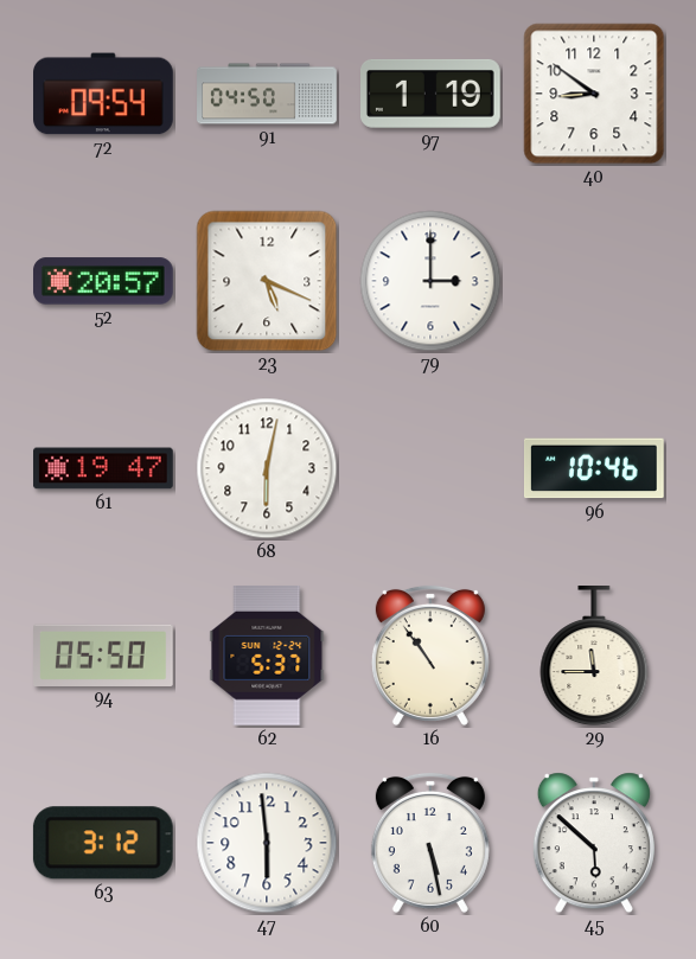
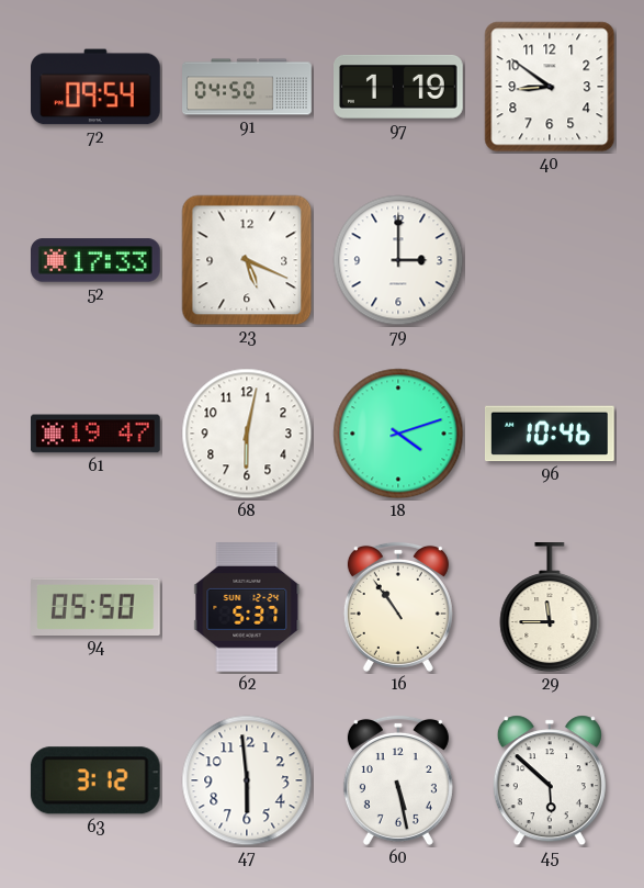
52: 20:57 -> 17:33
18: none -> 4:12
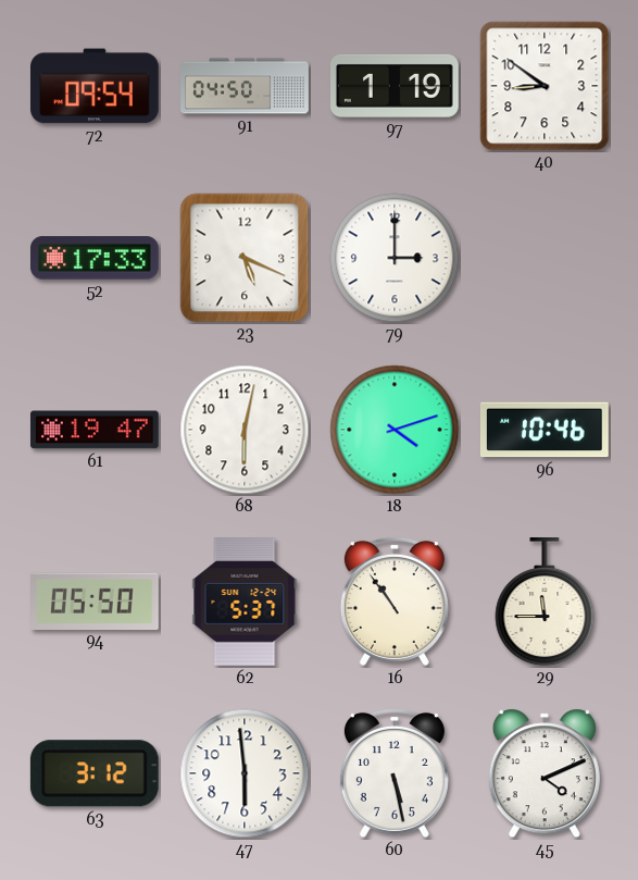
45: 5:52 -> 4:11
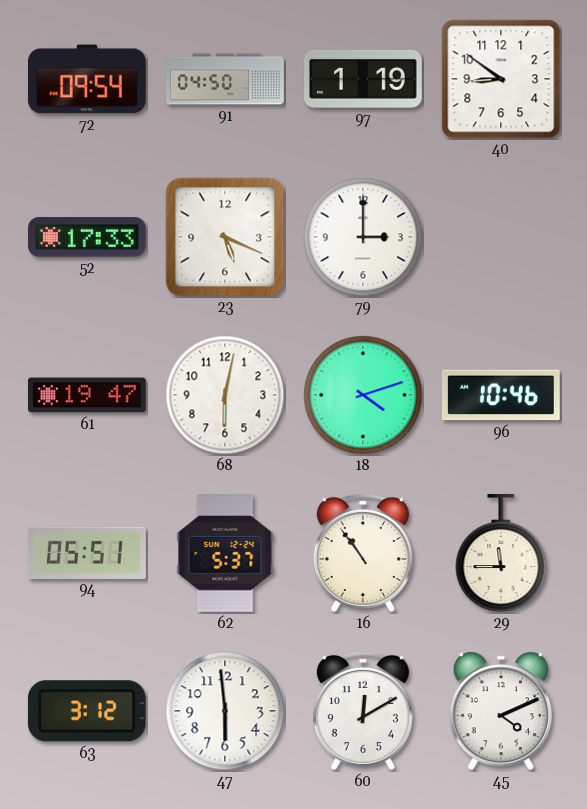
94: 05:50 -> 05:51
60: 5:28 -> 12:10
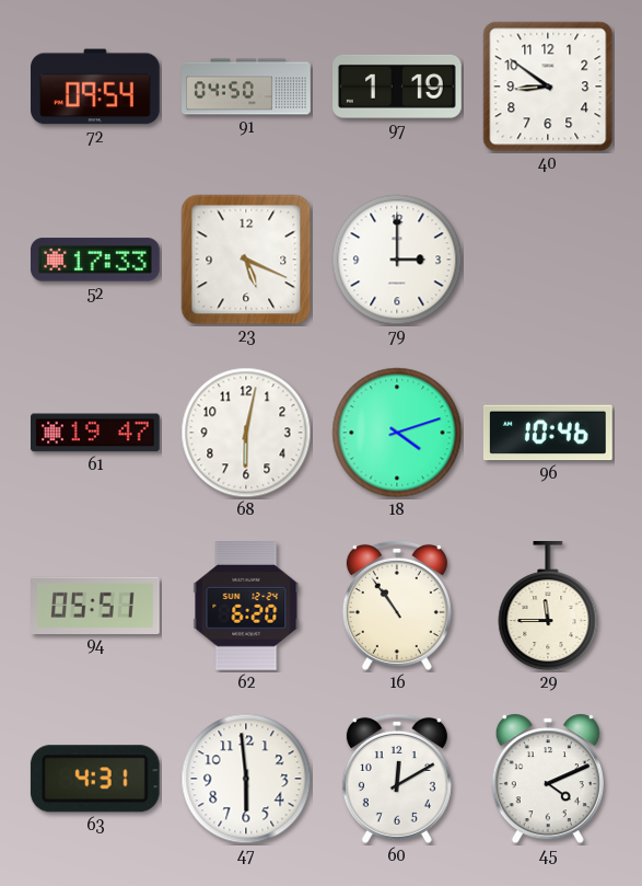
62: 5:37 -> 6:20
63: 3:12 -> 4:31
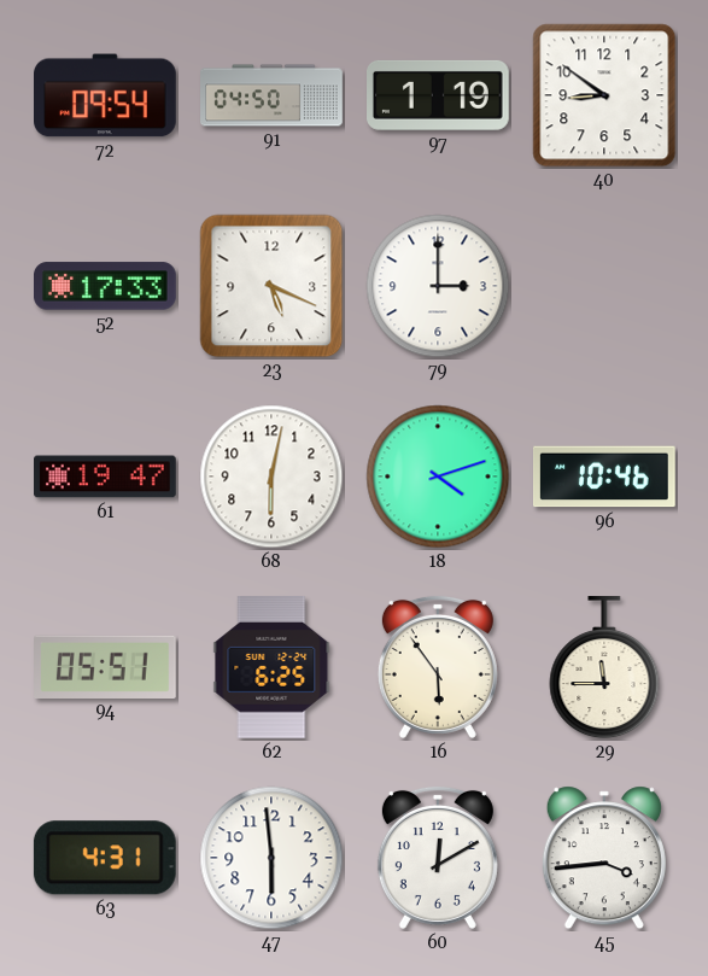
62: 6:20 -> 6:25
16: 10:54 -> 5:54
45: 4:11 -> 3:44
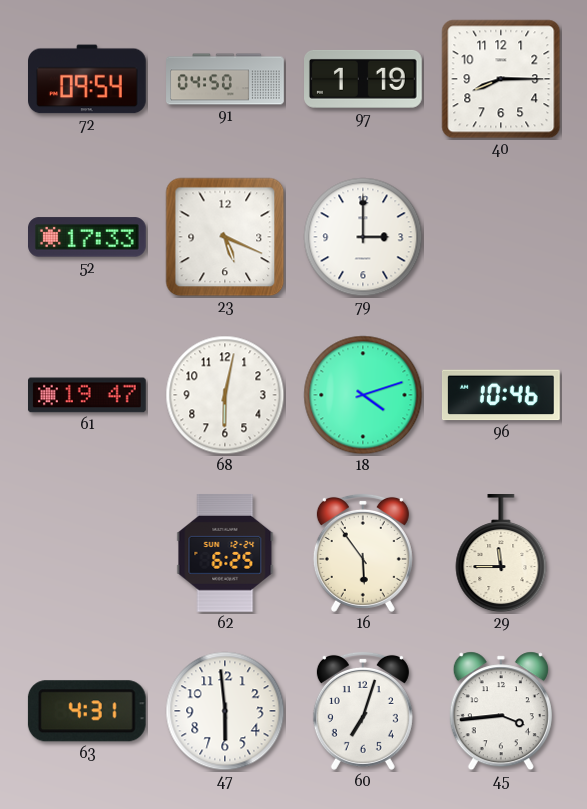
40: 8:51 -> 8:15
94: 05:51 -> none
60: 12:10 -> 7:03
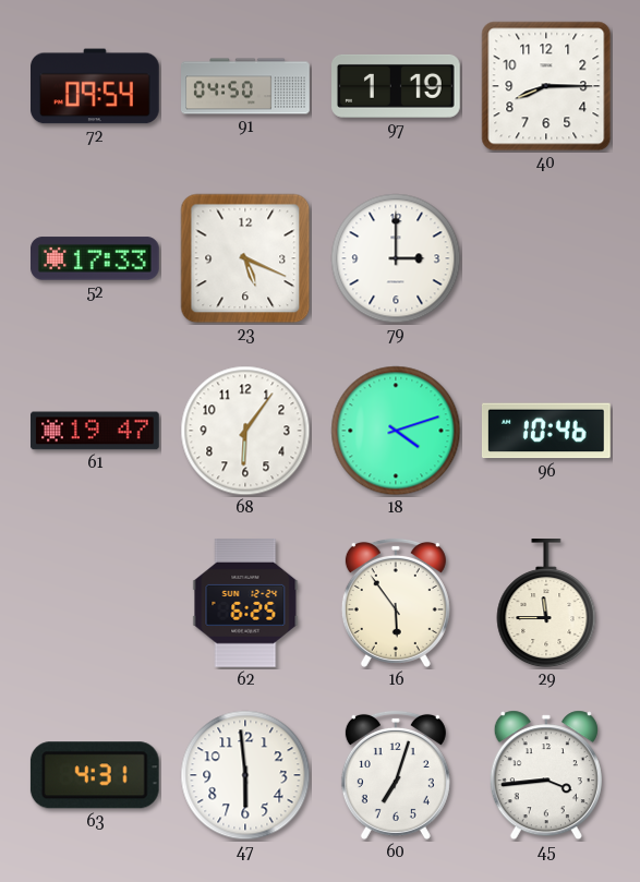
68: 6:02 -> 6:06
